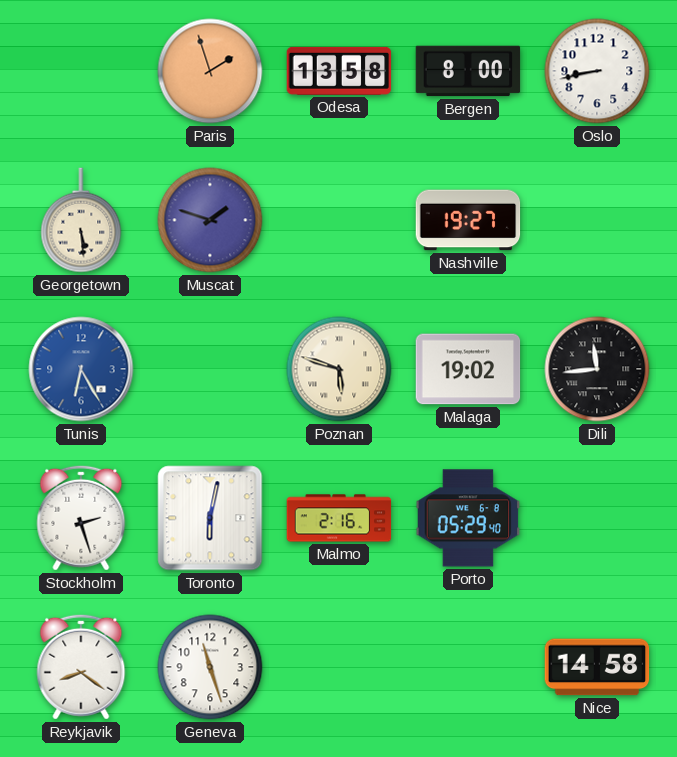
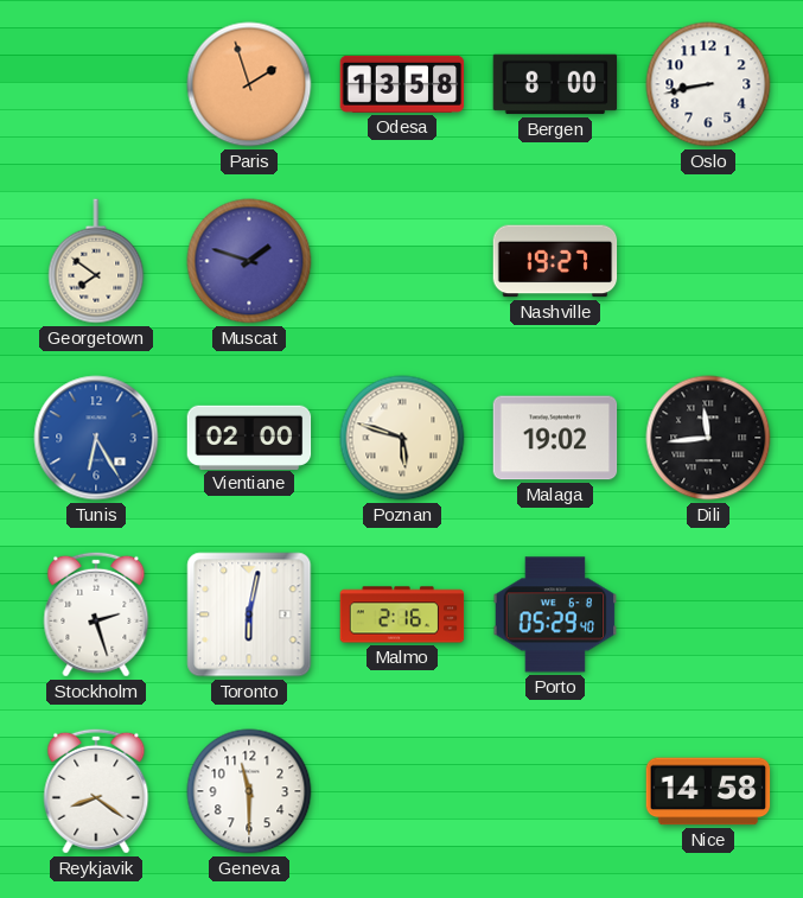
Georgetown: 5:29 -> 7:51
Vientiane: none -> 02:00
Geneva: 11:27 -> 11:30
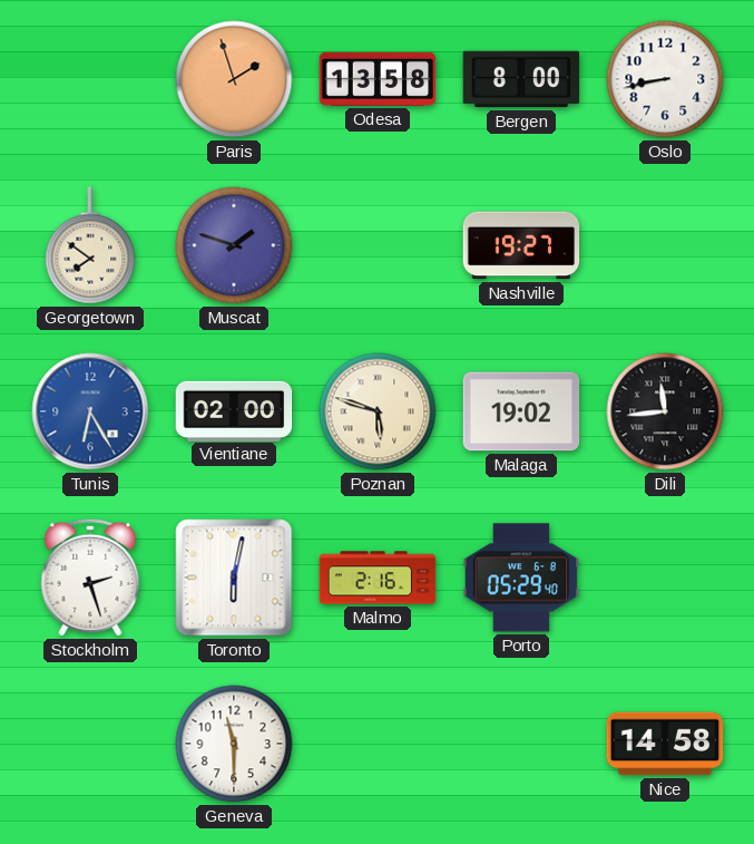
Reykjavik: 8:21 -> none
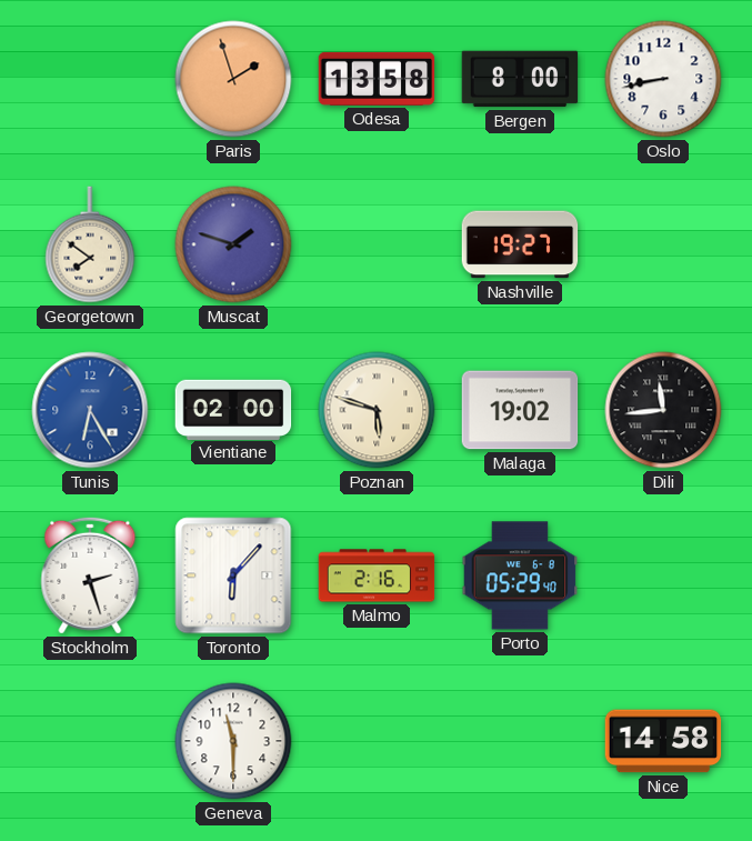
Toronto: 6:02 -> 6:07
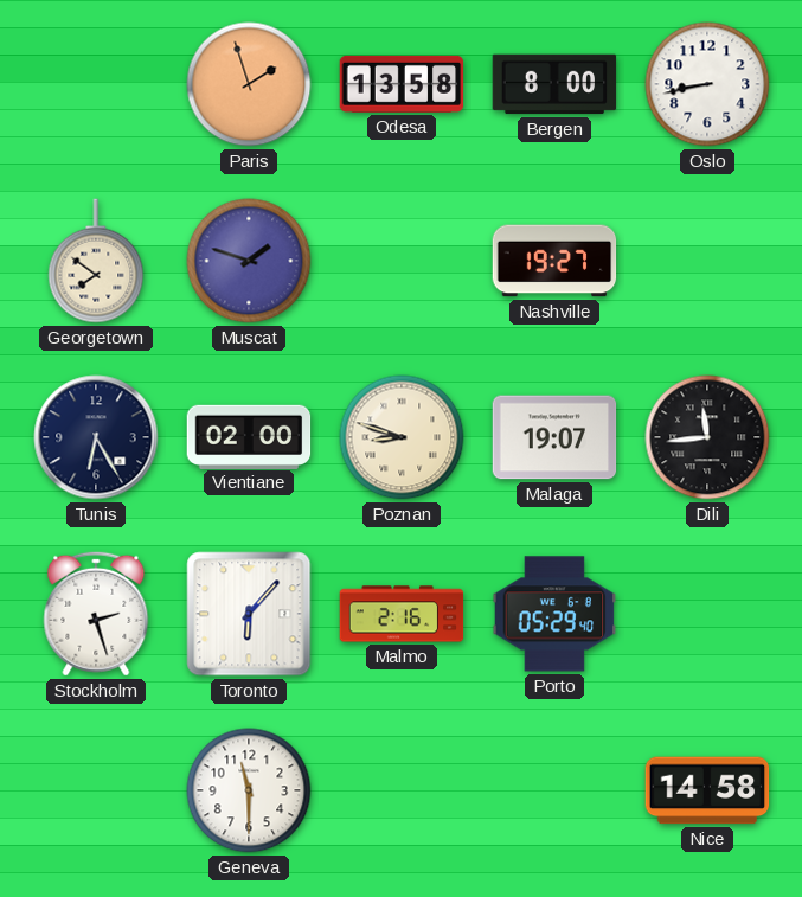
Tunis dial: blue -> navy
Poznan: 5:48 -> 8:48
Malaga: 19:02 -> 19:07
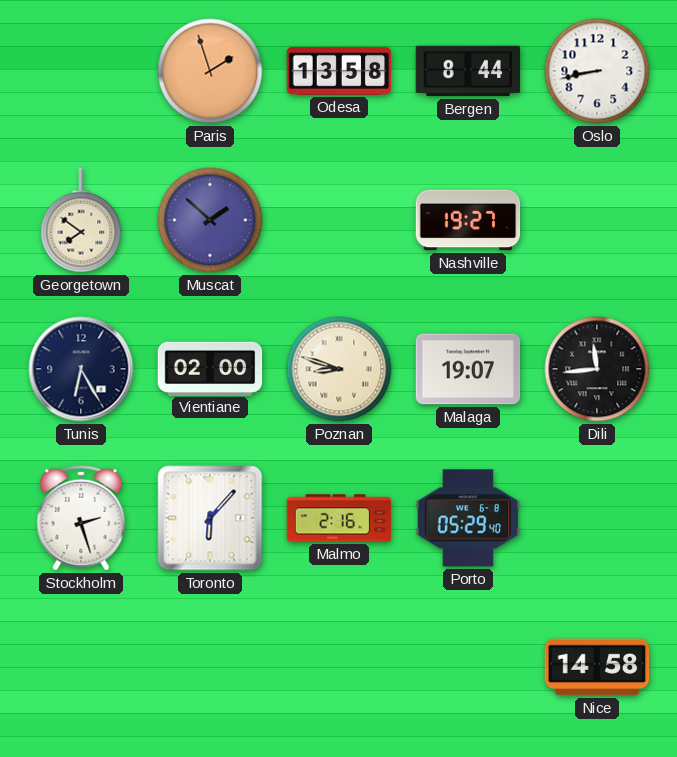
Bergen: 8:00 -> 8:44
Muscat: 1:48 -> 1:52
Geneva: 11:30 -> none
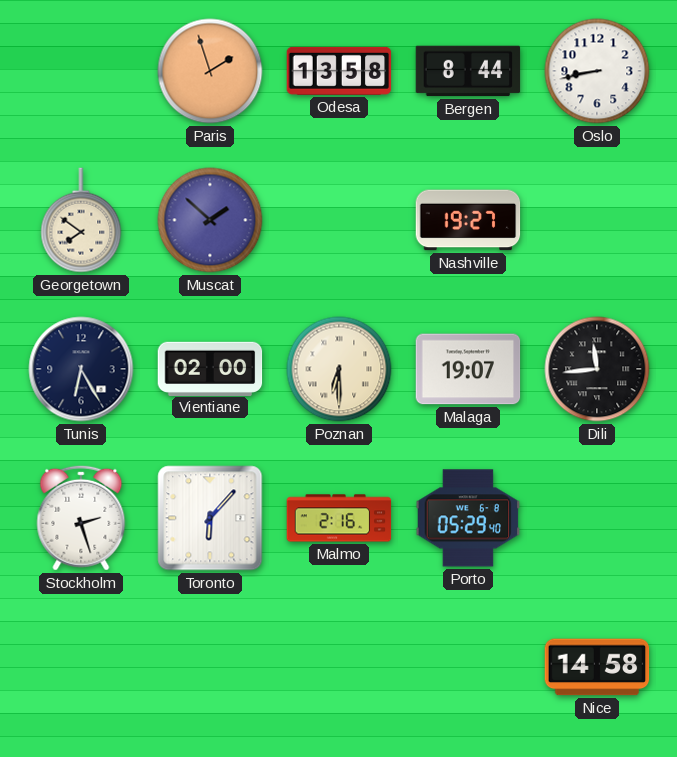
Poznan: 8:48 -> 6:30
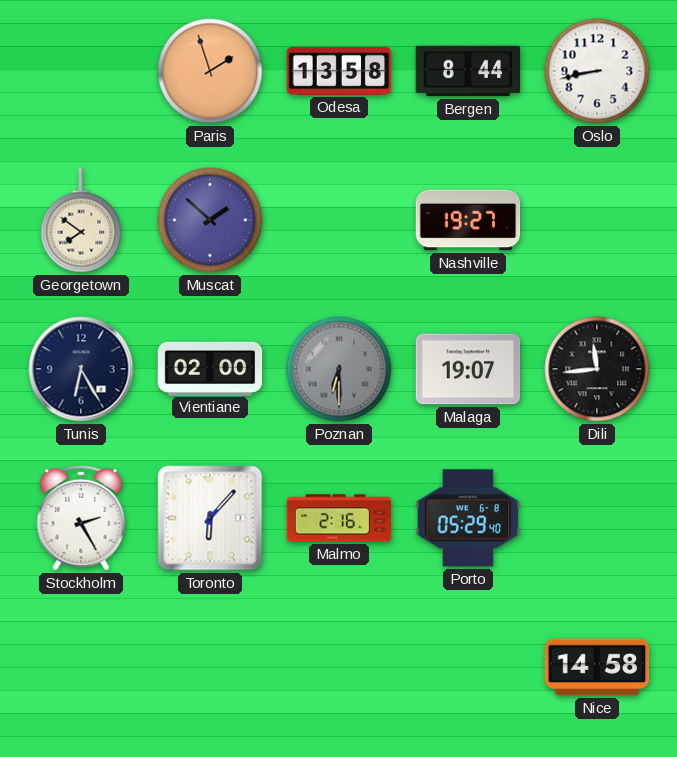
Poznan dial: cream -> grey
Stockholm: 2:27 -> 2:25
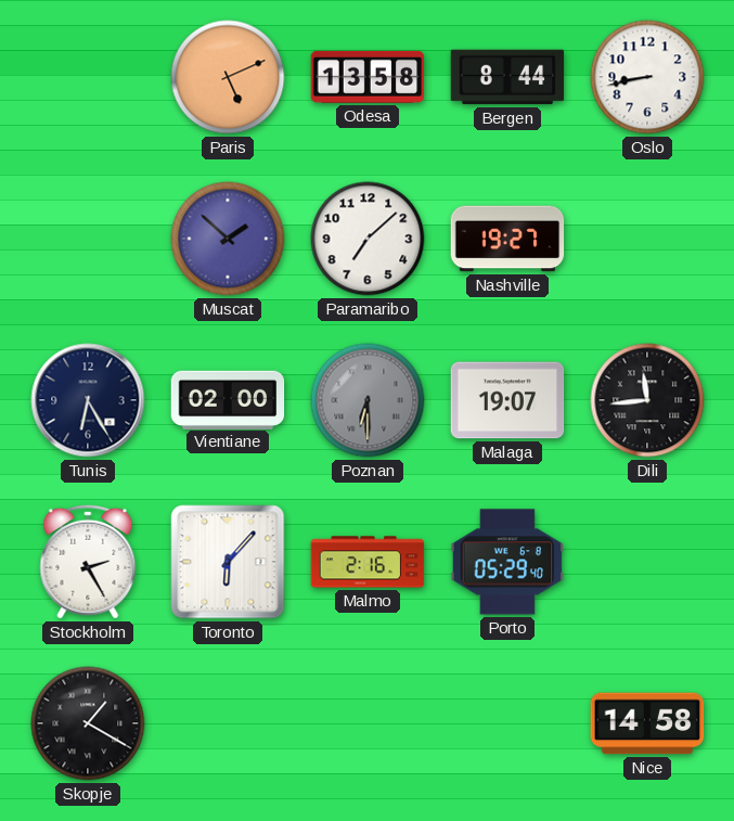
Paris: 1:57 -> 5:11
Georgetown: 7:51 -> none
Paramaribo: none -> 7:08
Skopje: none -> 1:20
